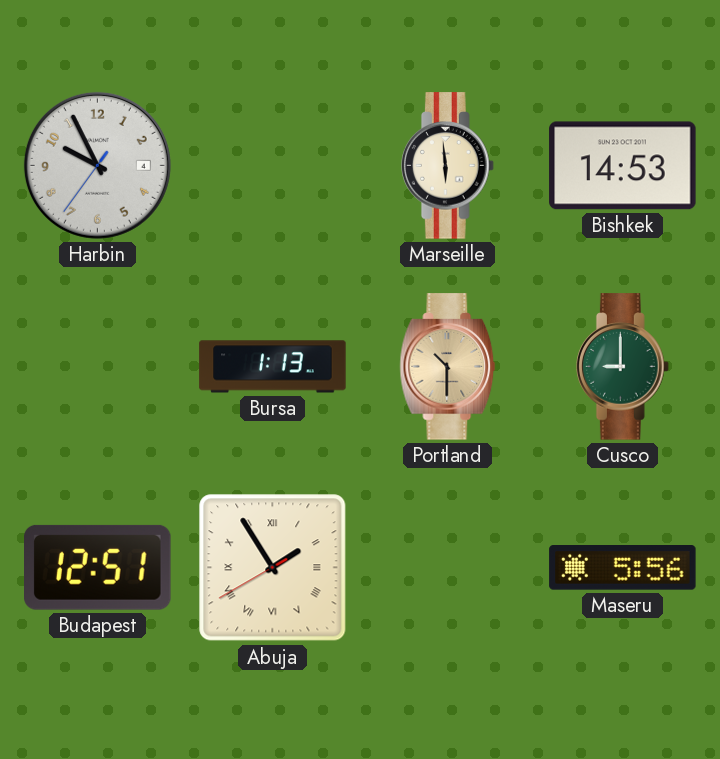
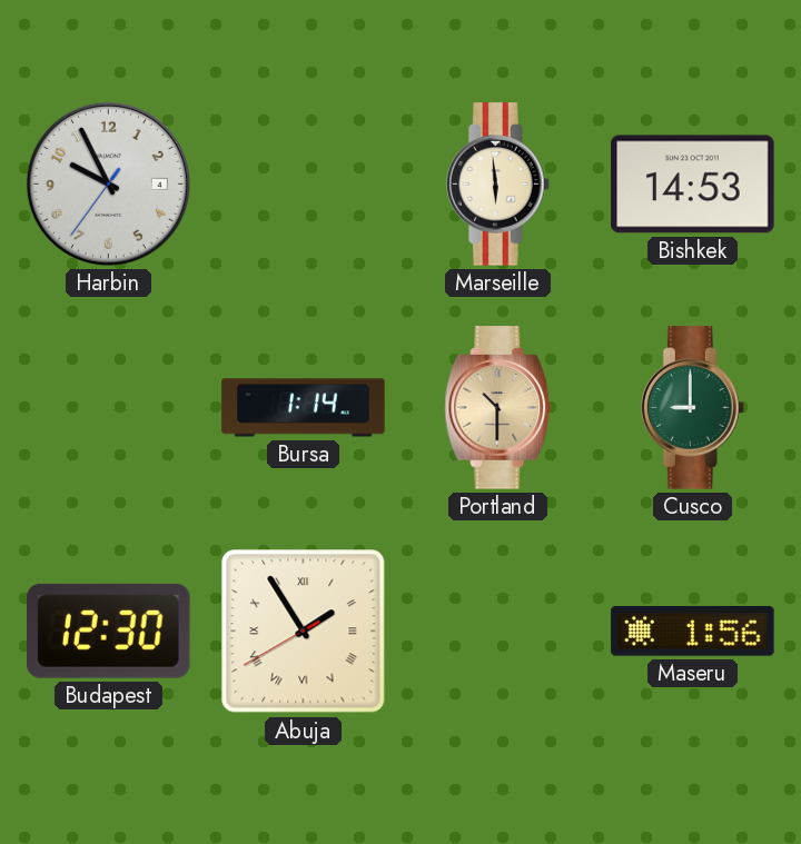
Bursa: 1:13 -> 1:14
Budapest: 12:51 -> 12:30
Maseru: 5:56 -> 1:56
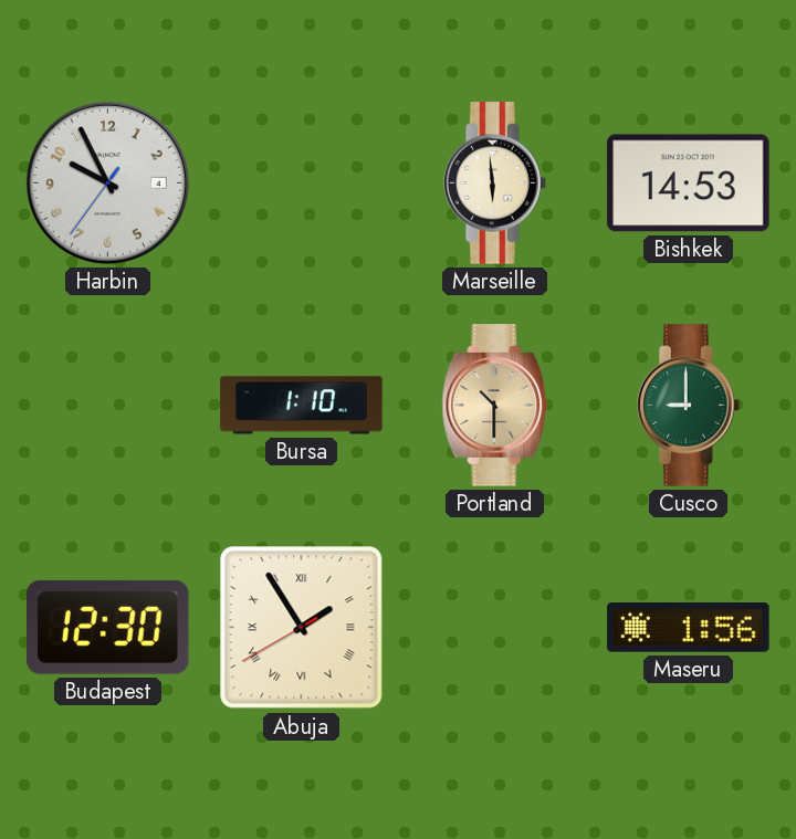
Bursa: 1:14 -> 1:10
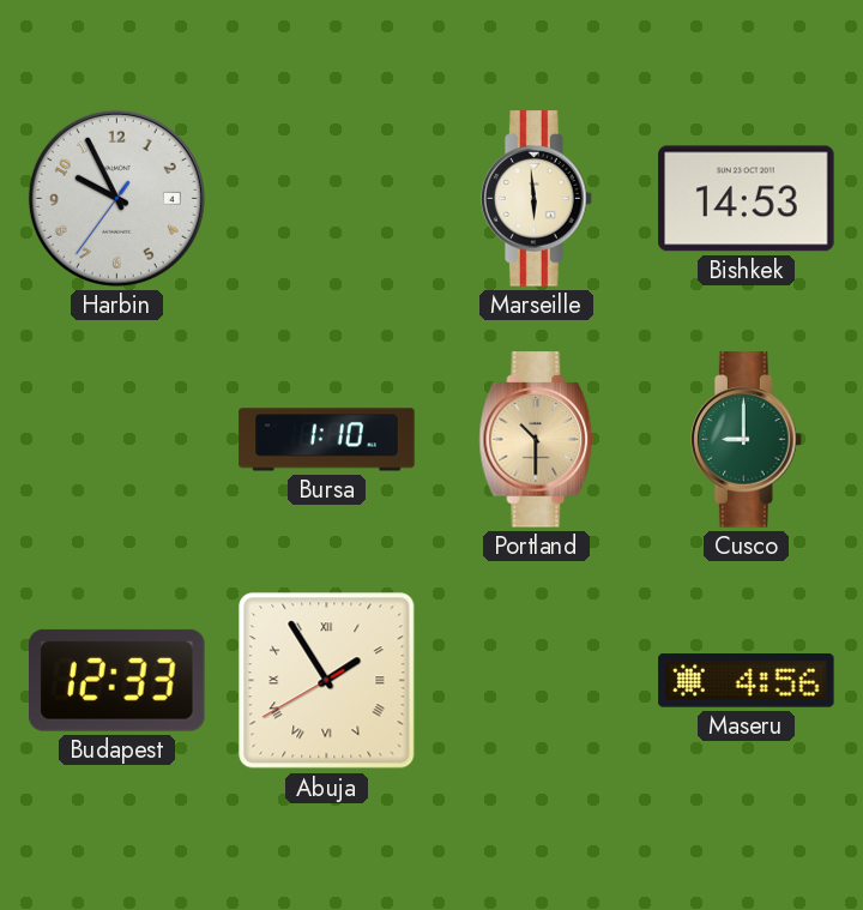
Budapest: 12:30 -> 12:33
Maseru: 1:56 -> 4:56
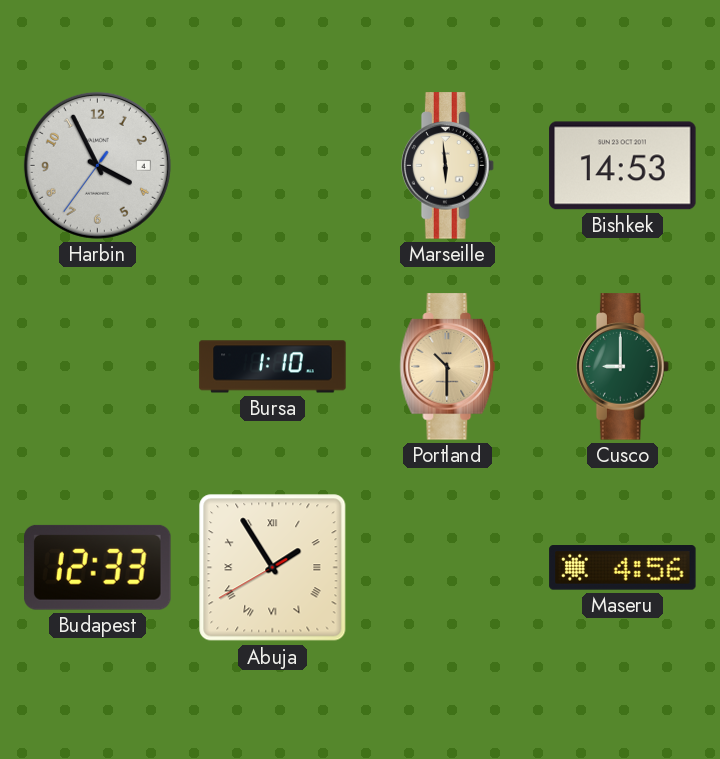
Harbin: 9:55 -> 3:55
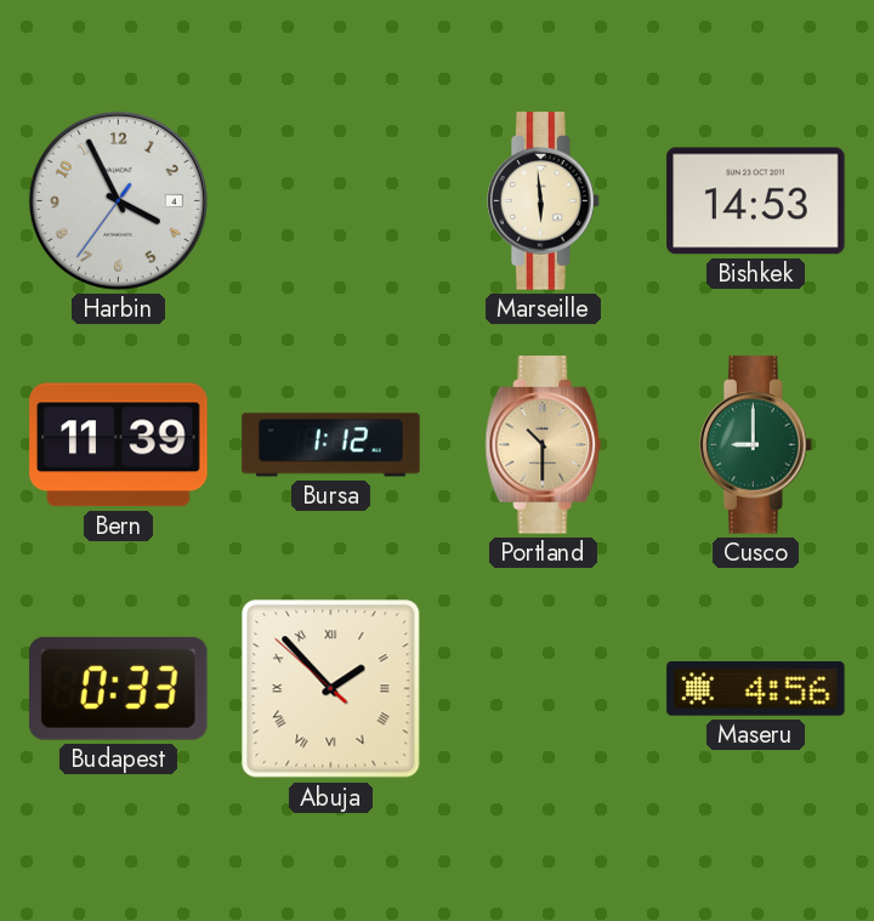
Bern: none -> 11:39
Bursa: 1:10 -> 1:12
Budapest: 12:33 -> 0:33
Abuja: 1:54 -> 1:52
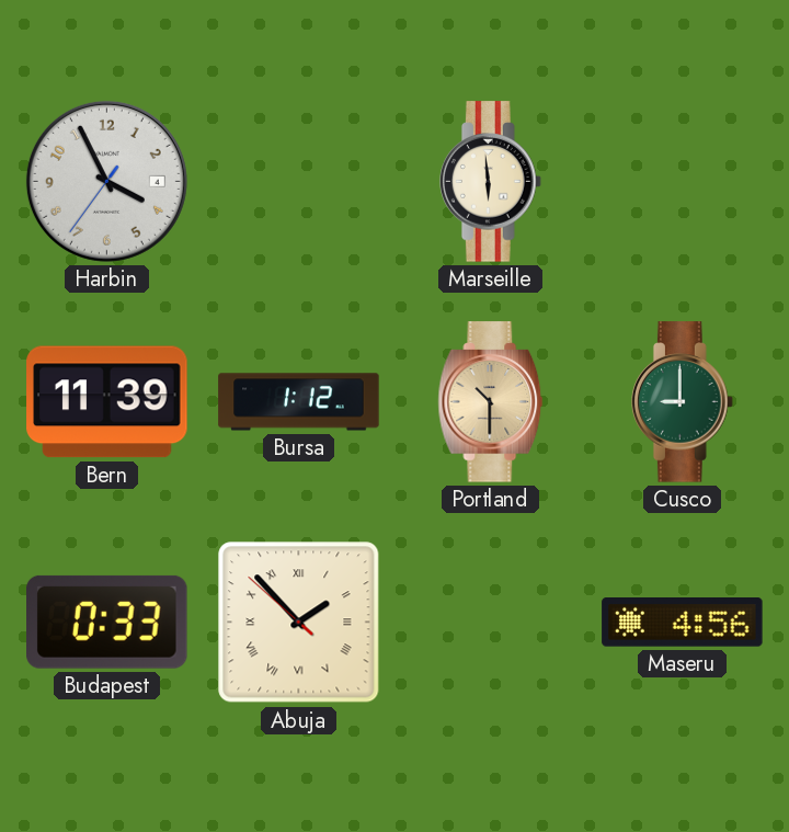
Bishkek: 14:53 -> none
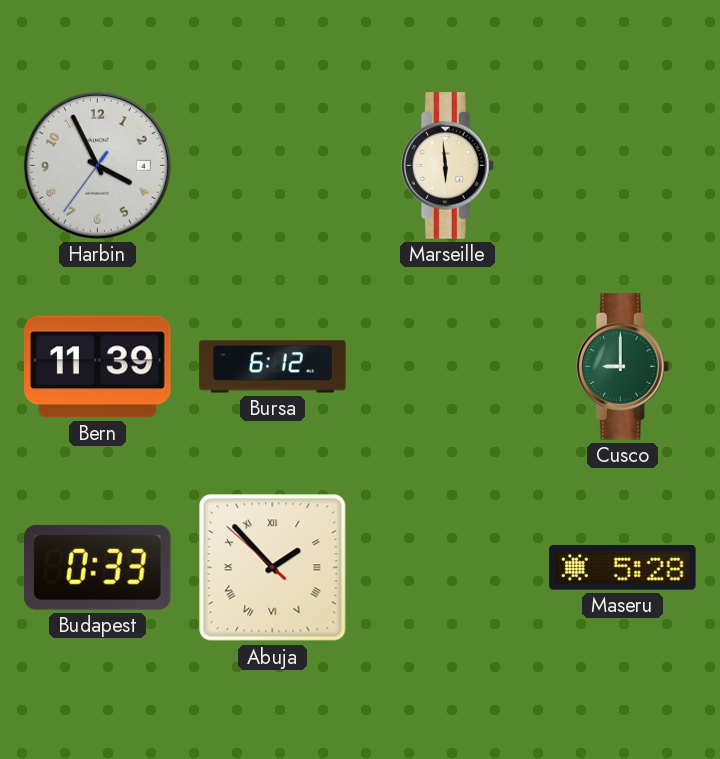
Bursa: 1:12 -> 6:12
Portland: 10:30 -> none
Maseru: 4:56 -> 5:28
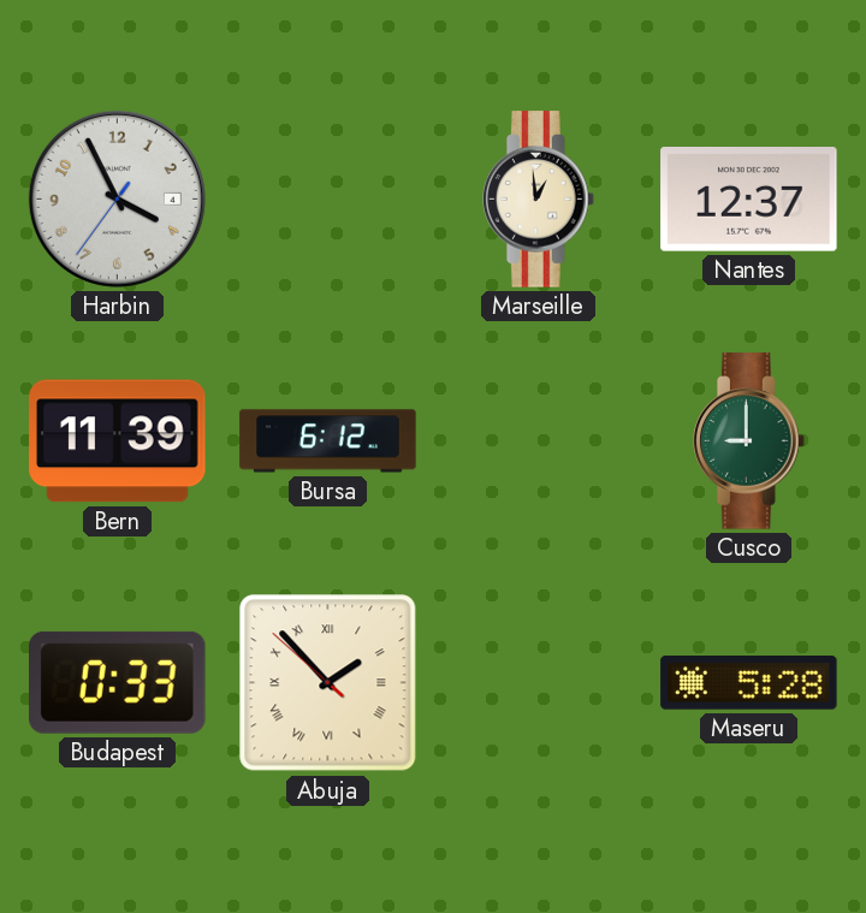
Marseille: 5:59 -> 12:59
Nantes: none -> 12:37
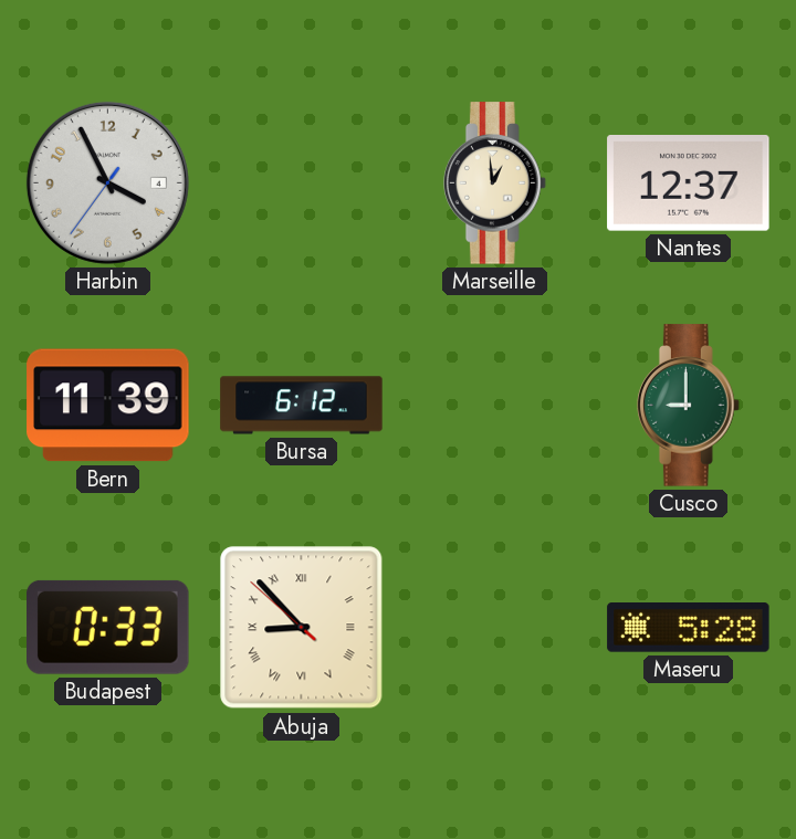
Abuja: 1:52 -> 8:52
